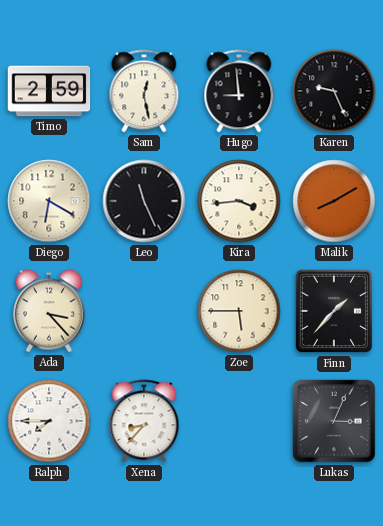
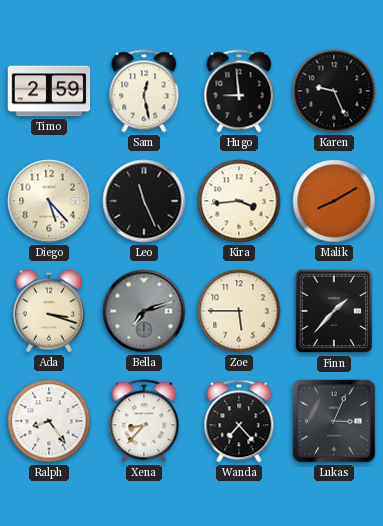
Diego: 6:20 -> 5:23
Ada: 3:23 -> 3:18
Bella: none -> 7:12
Ralph: 7:45 -> 8:24
Wanda: none -> 7:23
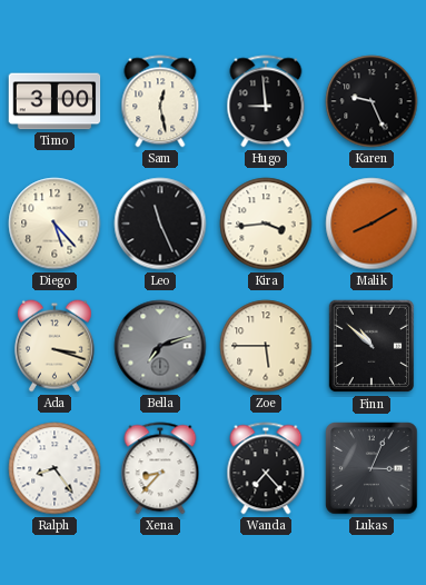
Timo: 2:59 -> 3:00
Finn: 1:37 -> 10:52
